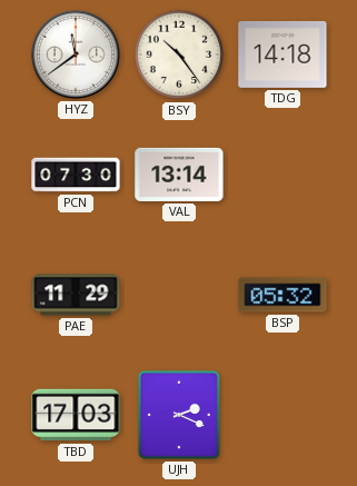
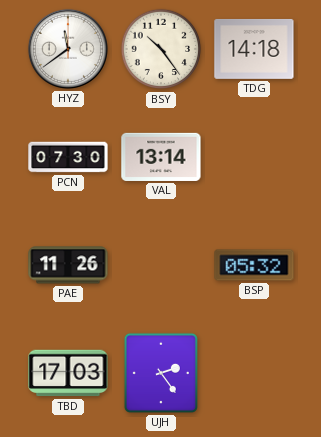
PAE: 11:29 -> 11:26
UJH: 2:19 -> 2:24
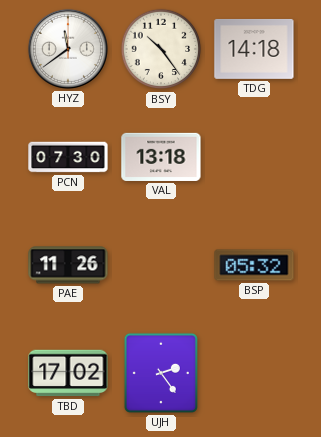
VAL: 13:14 -> 13:18
TBD: 17:03 -> 17:02
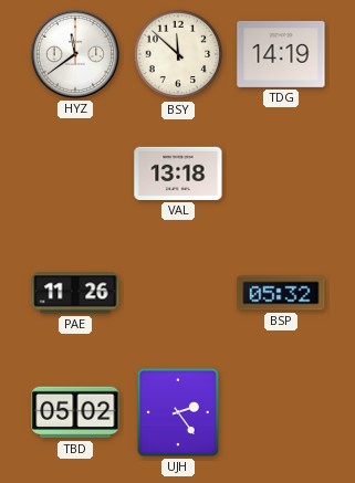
BSY: 10:24 -> 11:52
TDG: 14:18 -> 14:19
PCN: 07:30 -> none
TBD: 17:02 -> 05:02
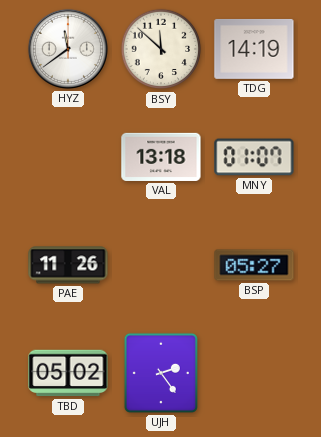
MNY: none -> 01:07
BSP: 05:32 -> 05:27
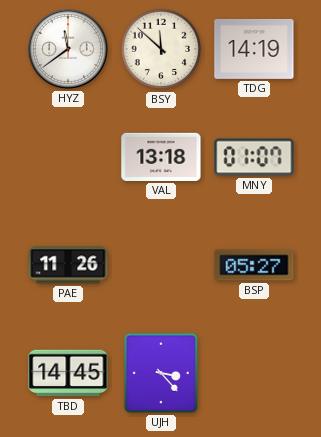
TBD: 05:02 -> 14:45
UJH: 2:24 -> 3:23
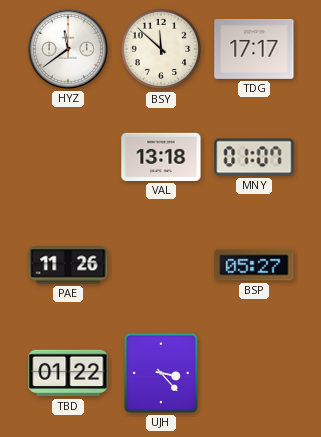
TDG: 14:19 -> 17:17
TBD: 14:45 -> 01:22
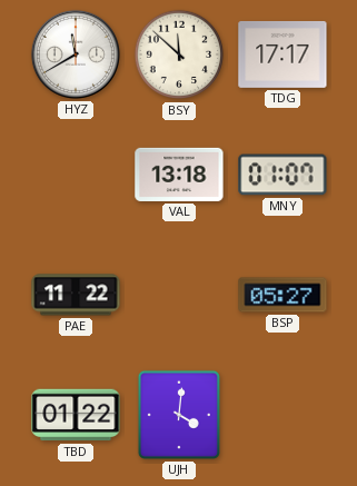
HYZ: 11:39 -> 11:40
PAE: 11:26 -> 11:22
UJH: 3:23 -> 4:01
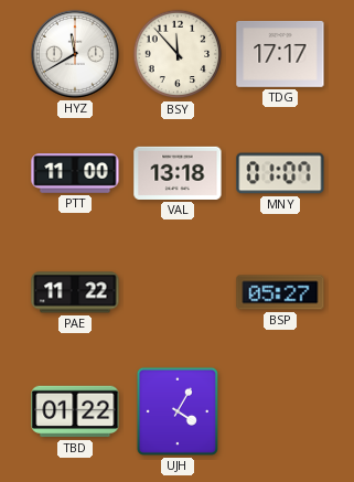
BSY: 11:52 -> 11:53
PTT: none -> 11:00
UJH: 4:01 -> 4:05
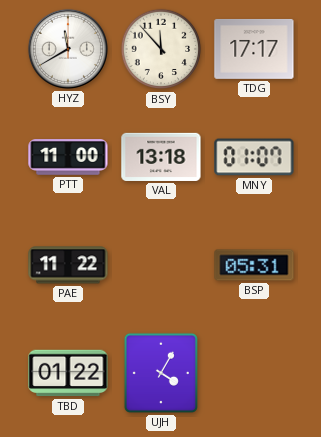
BSP: 05:27 -> 05:31
